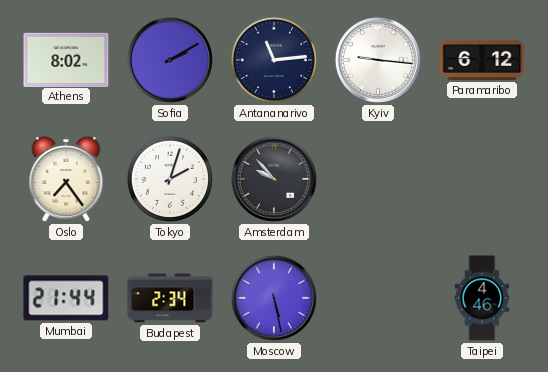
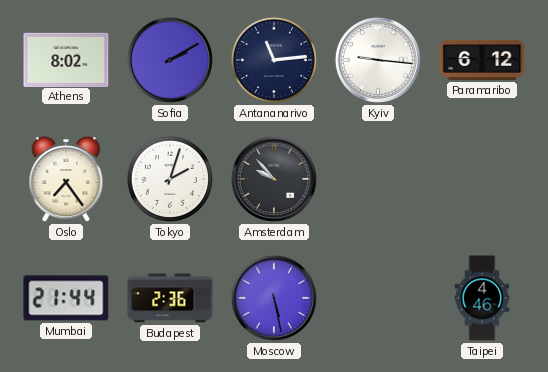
Budapest: 2:34 -> 2:36
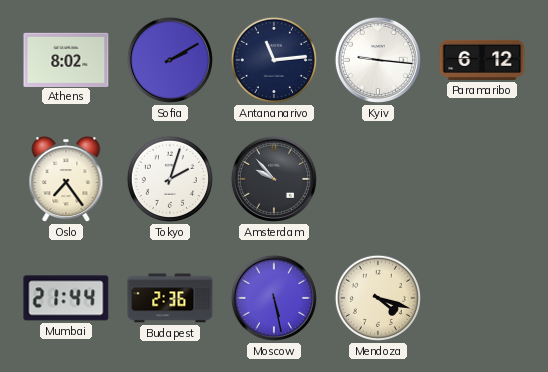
Mendoza: none -> 4:18
Taipei: 4:46 -> none
